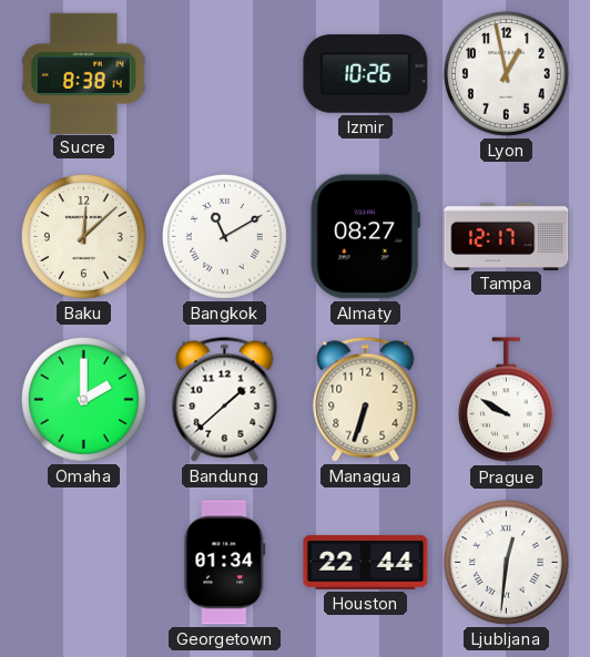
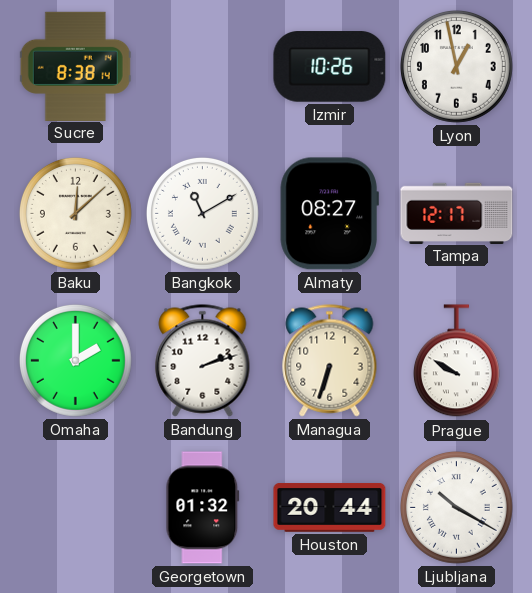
Bandung: 1:38 -> 2:12
Georgetown: 01:34 -> 01:32
Houston: 22:44 -> 20:44
Ljubljana: 12:31 -> 10:20
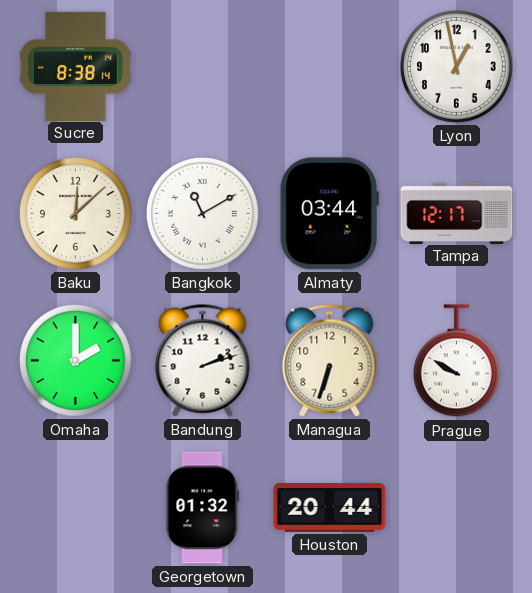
Izmir: 10:26 -> none
Almaty: 08:27 -> 03:44
Ljubljana: 10:20 -> none
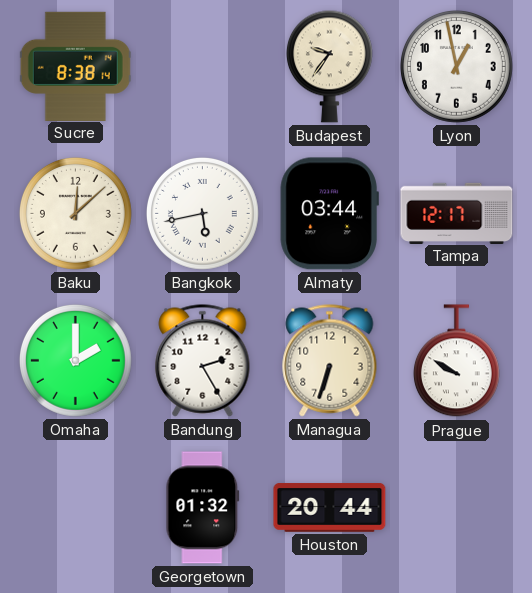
Budapest: none -> 9:36
Bangkok: 11:10 -> 5:43
Bandung: 2:12 -> 2:25
